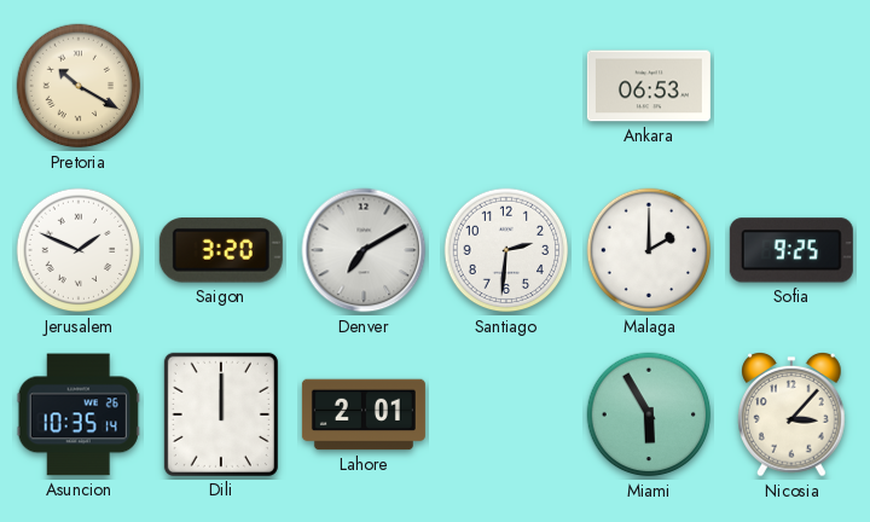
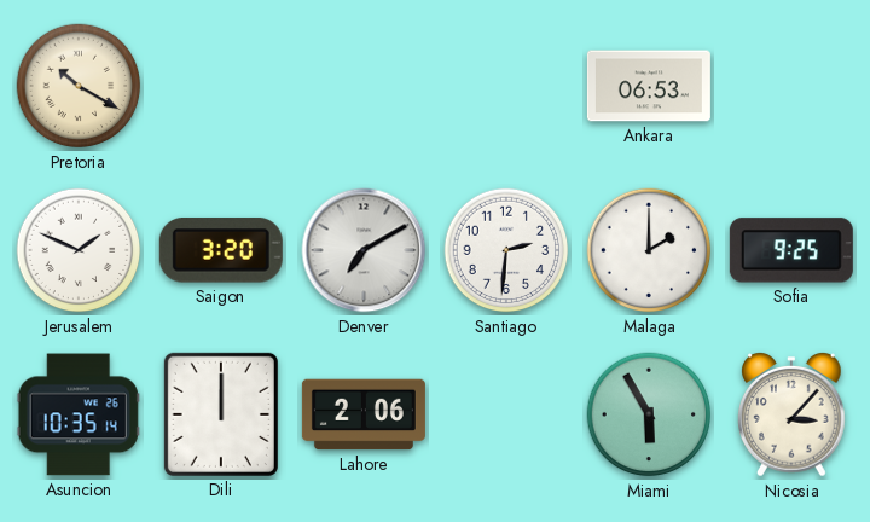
Lahore: 2:01 -> 2:06
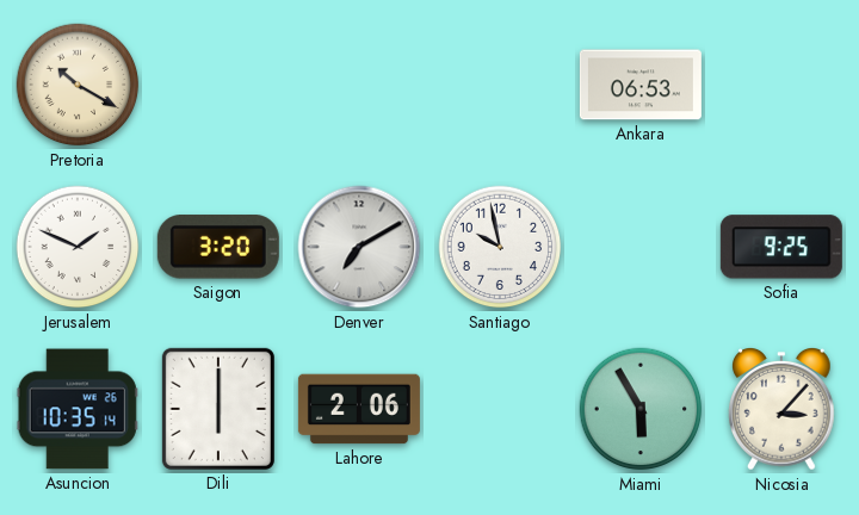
Santiago: 2:31 -> 9:58
Malaga: 2:00 -> none
Dili: 12:00 -> 6:00
